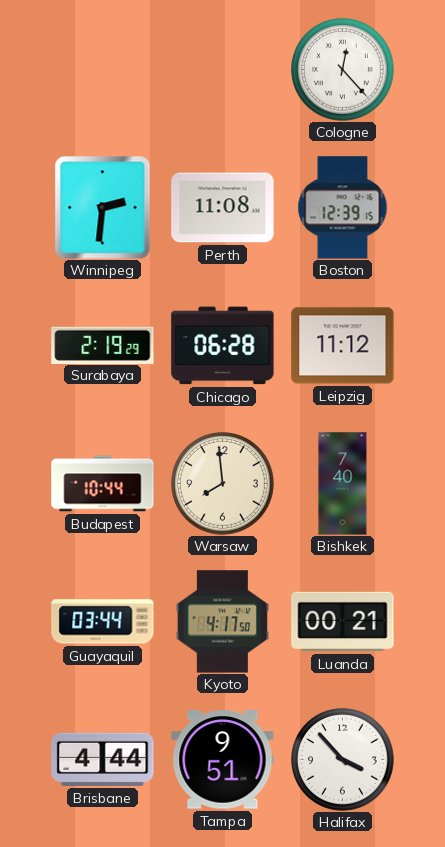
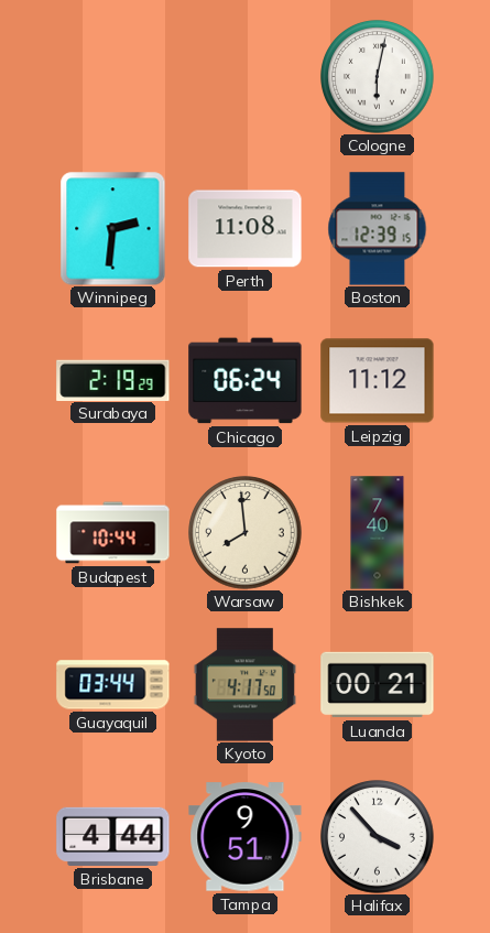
Cologne: 12:23 -> 6:02
Chicago: 06:28 -> 06:24
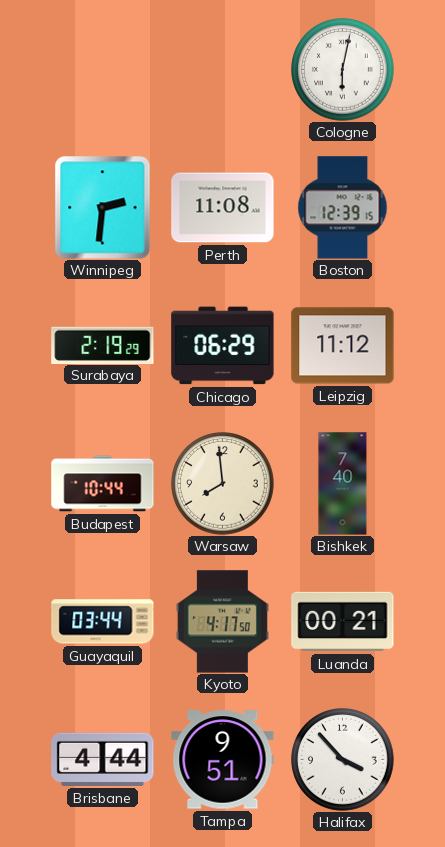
Chicago: 06:24 -> 06:29
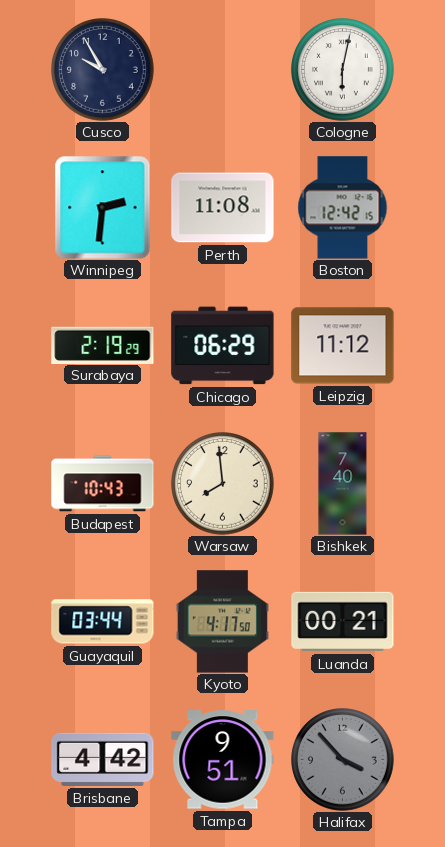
Cusco: none -> 9:55
Boston: 12:39 -> 12:42
Budapest: 10:44 -> 10:43
Brisbane: 4:44 -> 4:42
Halifax dial: white -> grey
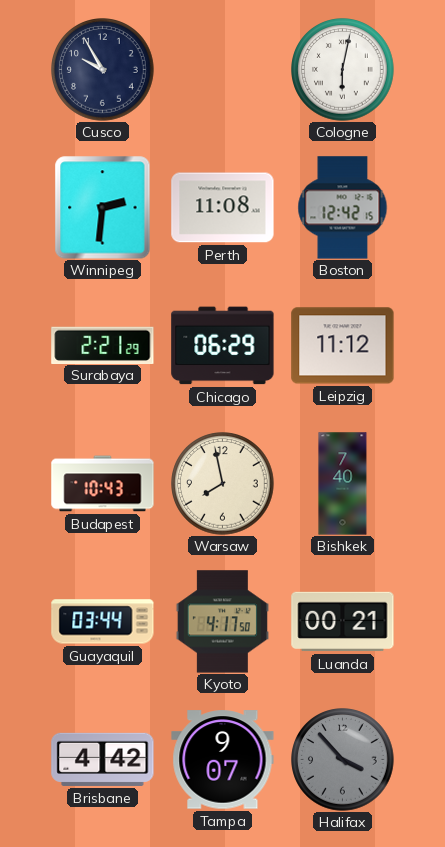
Surabaya: 2:19 -> 2:21
Warsaw: 7:59 -> 7:58
Tampa: 9:51 -> 9:07
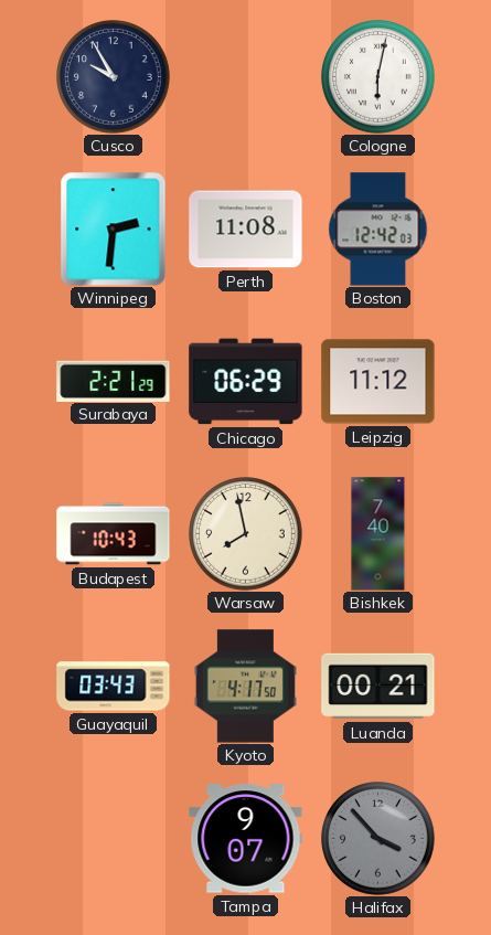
Boston: 12:42:15 -> 12:42:03
Guayaquil: 03:44 -> 03:43
Brisbane: 4:42 -> none
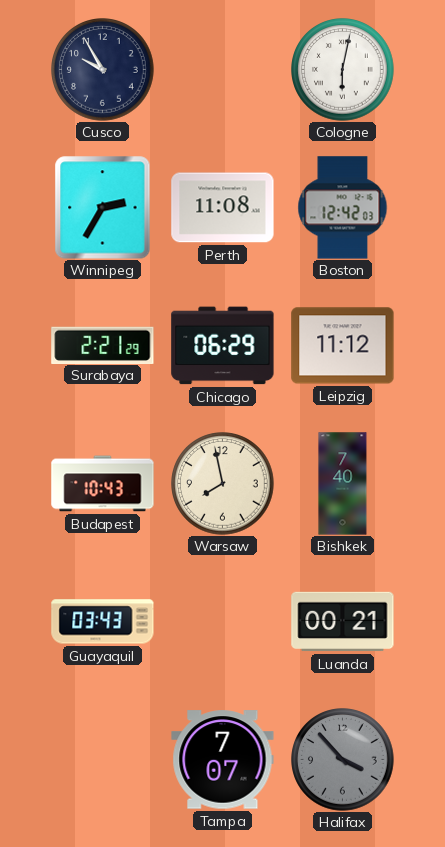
Winnipeg: 2:31 -> 2:35
Kyoto: 4:17 -> none
Tampa: 9:07 -> 7:07
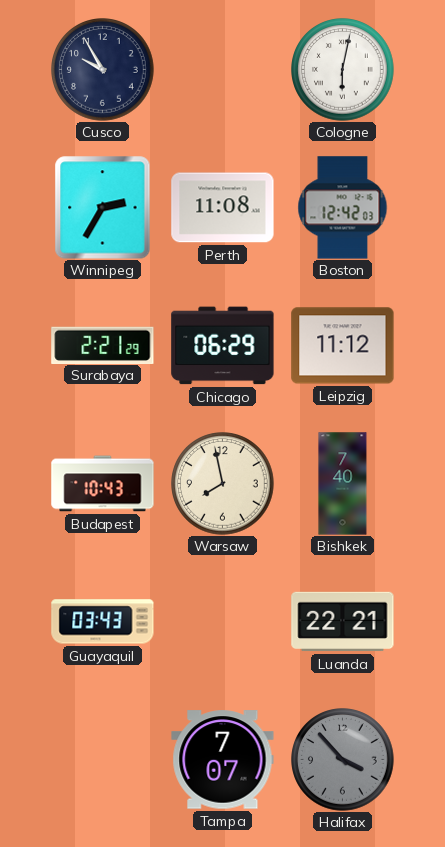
Luanda: 00:21 -> 22:21
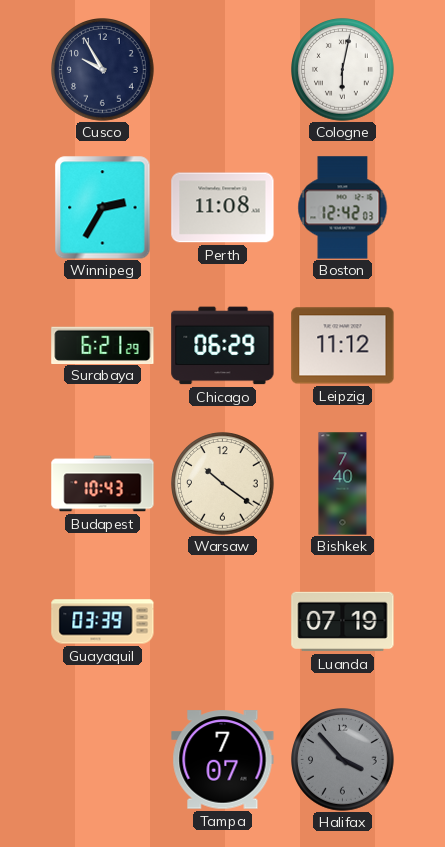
Surabaya: 2:21 -> 6:21
Warsaw: 7:58 -> 10:21
Guayaquil: 03:43 -> 03:39
Luanda: 22:21 -> 07:19
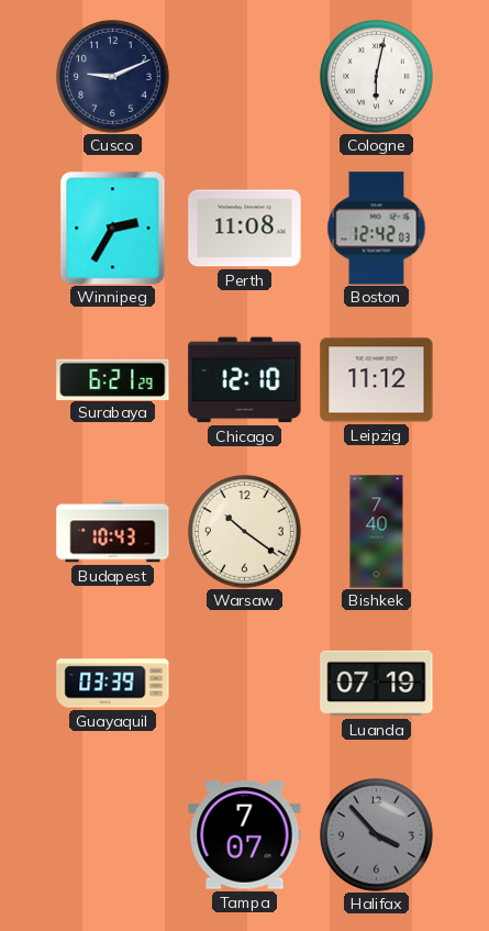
Cusco: 9:55 -> 9:11
Chicago: 06:29 -> 12:10
